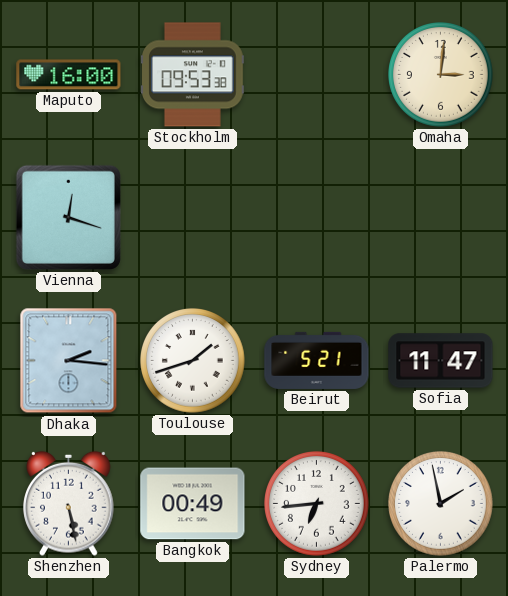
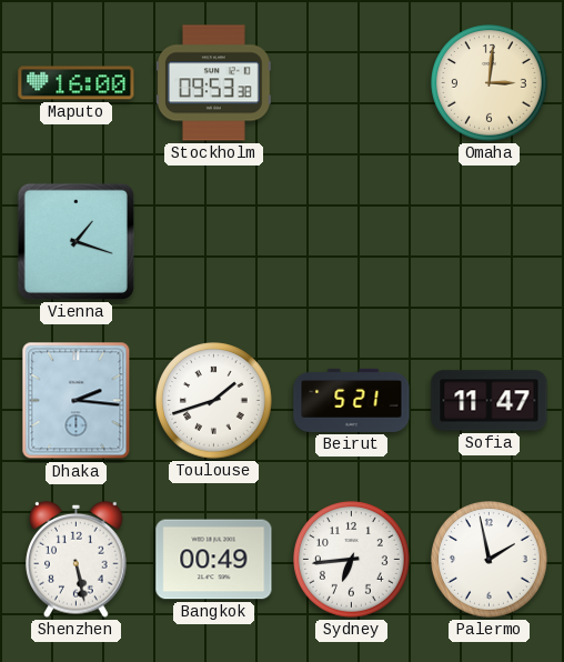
Vienna: 12:18 -> 1:18
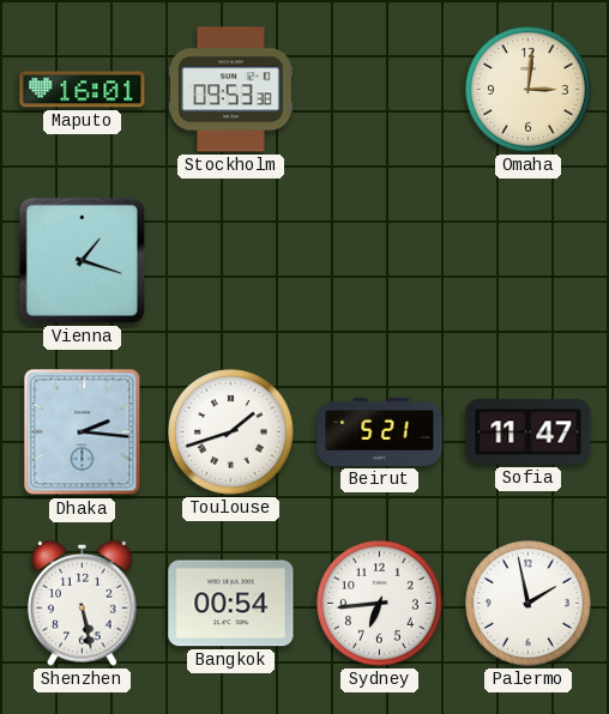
Maputo: 16:00 -> 16:01
Bangkok: 00:49 -> 00:54
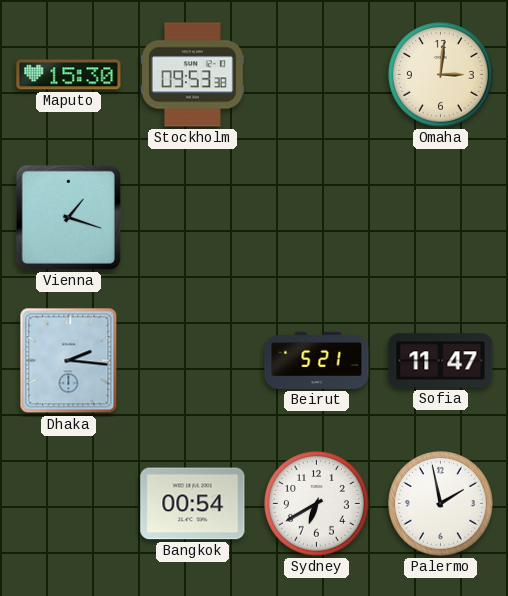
Maputo: 16:01 -> 15:30
Toulouse: 1:42 -> none
Shenzhen: 5:28 -> none
Sydney: 6:44 -> 6:40
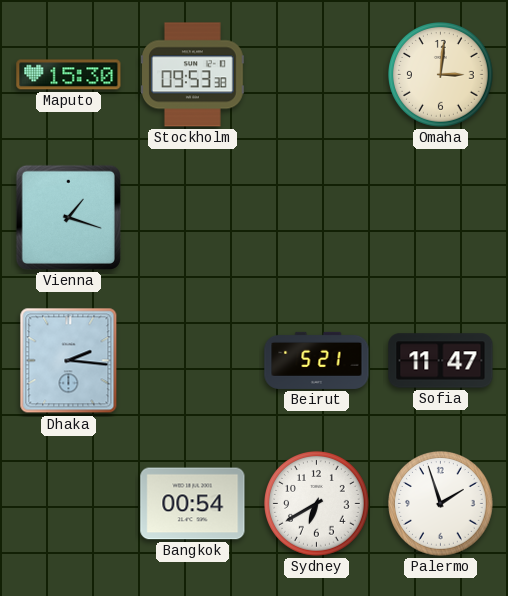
Palermo: 1:58 -> 1:57
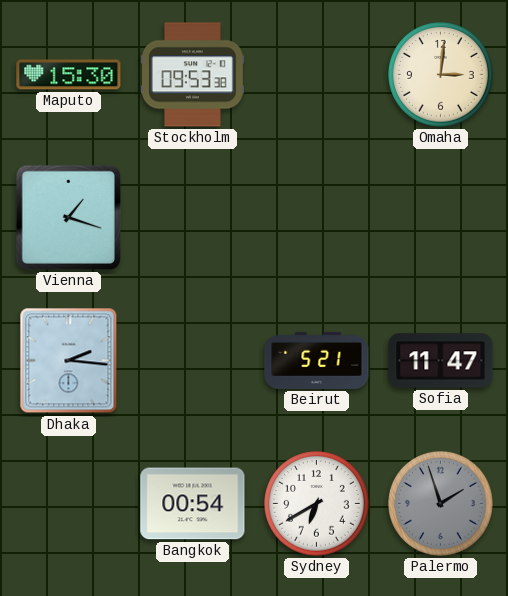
Palermo dial: white -> grey
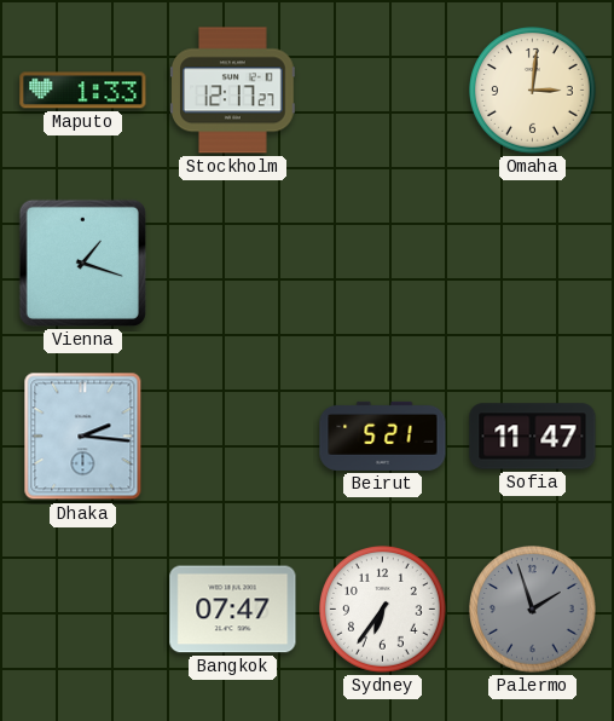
Maputo: 15:30 -> 1:33
Stockholm: 09:53 -> 12:17
Bangkok: 00:54 -> 07:47
Sydney: 6:40 -> 6:36
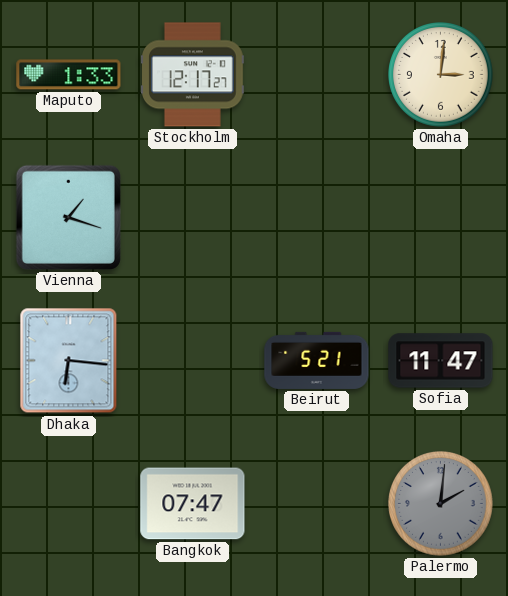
Dhaka: 2:16 -> 6:16
Sydney: 6:36 -> none
Palermo: 1:57 -> 2:01
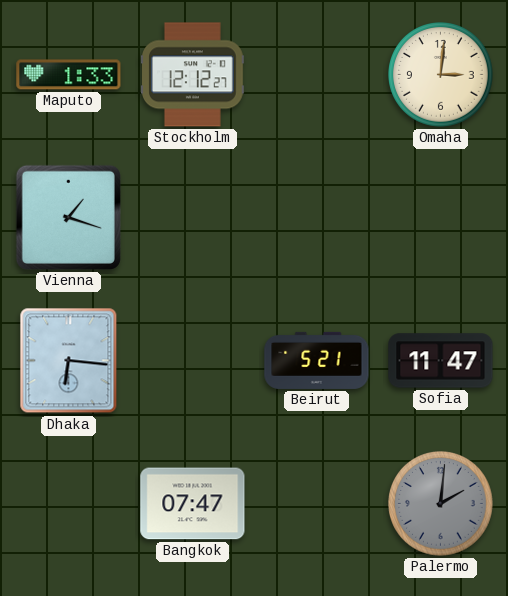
Stockholm: 12:17 -> 12:12
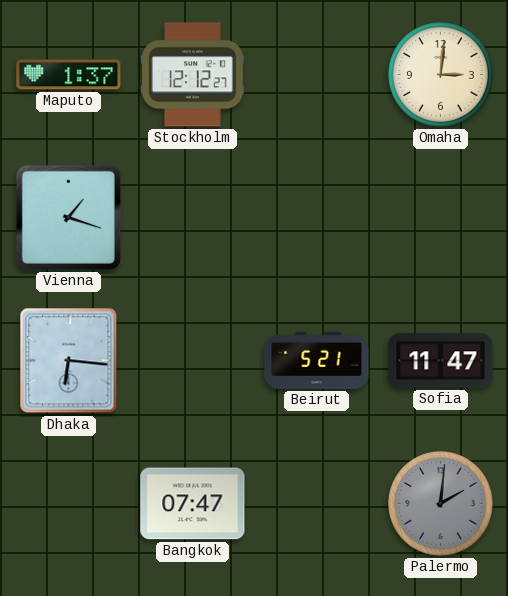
Maputo: 1:33 -> 1:37
